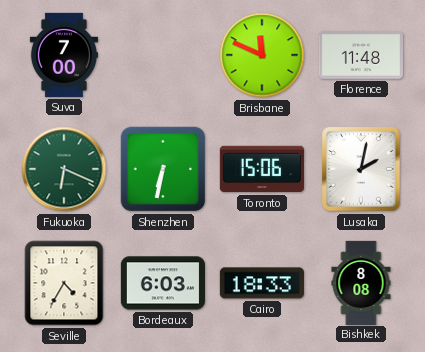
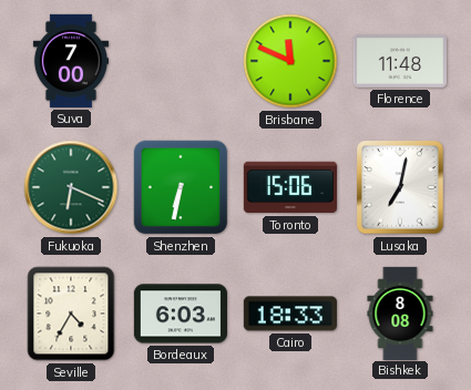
Lusaka: 2:02 -> 7:02
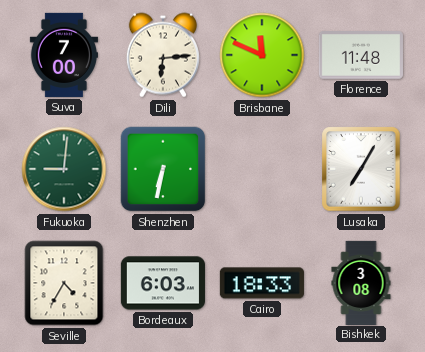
Dili: none -> 6:14
Fukuoka: 6:19 -> 9:01
Toronto: 15:06 -> none
Lusaka: 7:02 -> 7:05
Bishkek: 8:08 -> 3:08
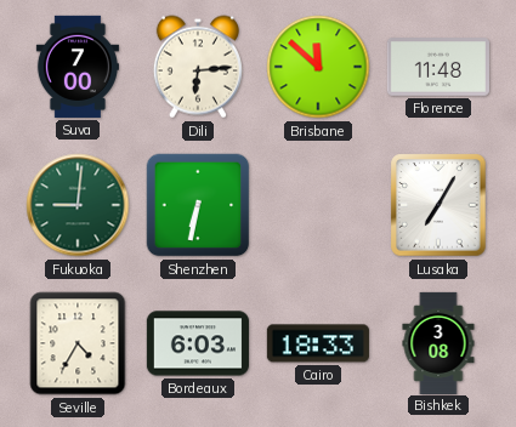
Brisbane: 11:49 -> 11:52
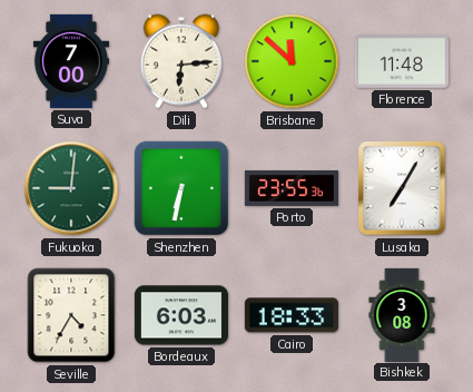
Porto: none -> 23:55
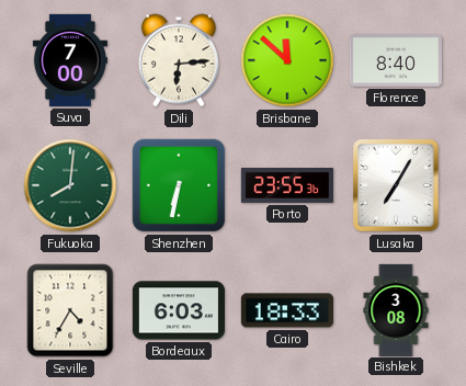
Florence: 11:48 -> 8:40
Fukuoka: 9:01 -> 8:01
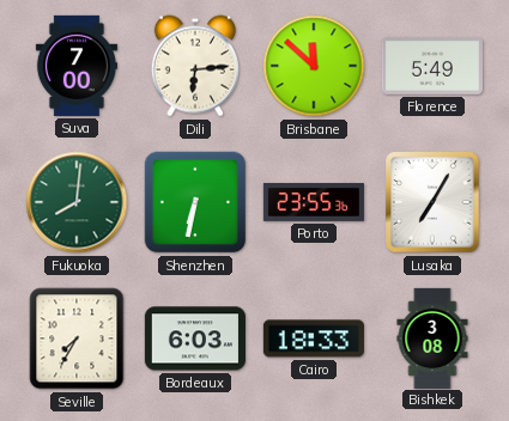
Florence: 8:40 -> 5:49
Seville: 4:35 -> 7:35
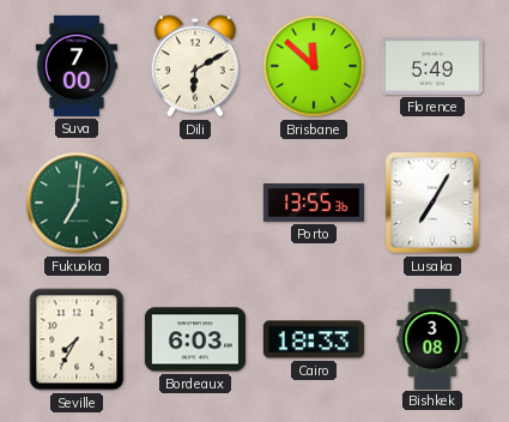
Dili: 6:14 -> 6:10
Fukuoka: 8:01 -> 7:01
Shenzhen: 6:32 -> none
Porto: 23:55 -> 13:55
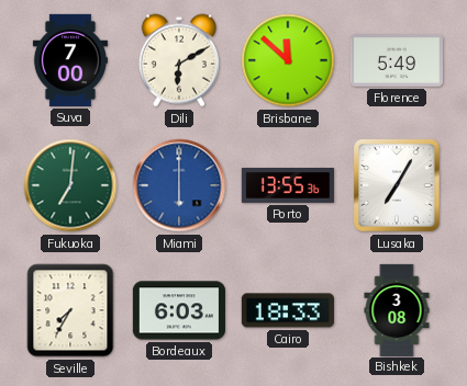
Miami: none -> 6:00
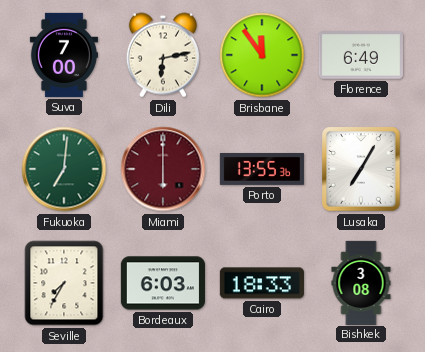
Dili: 6:10 -> 6:13
Brisbane: 11:52 -> 11:54
Florence: 5:49 -> 6:49
Miami dial: blue -> burgundy
